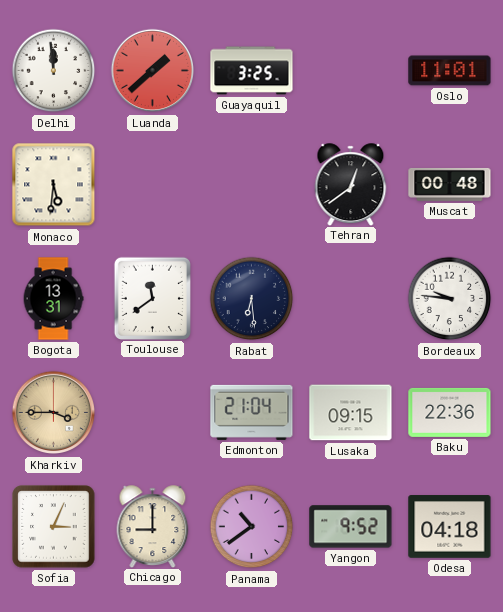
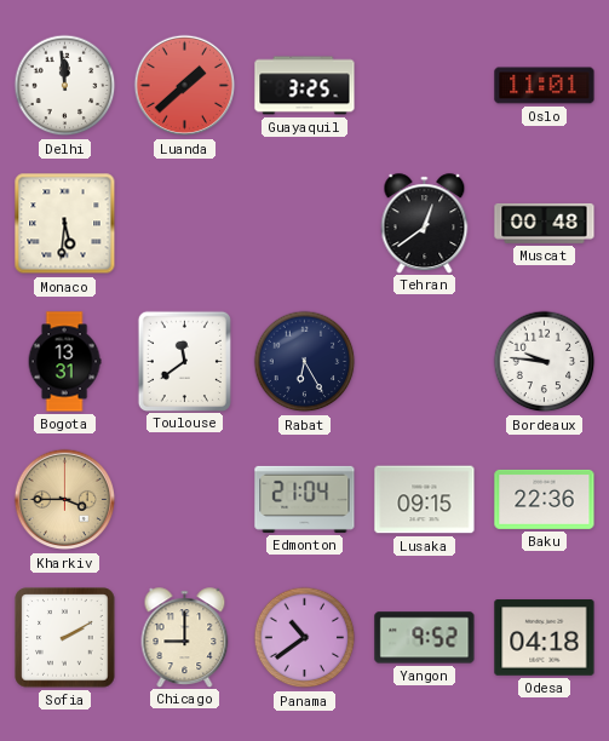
Rabat: 6:29 -> 6:25
Sofia: 3:04 -> 2:10
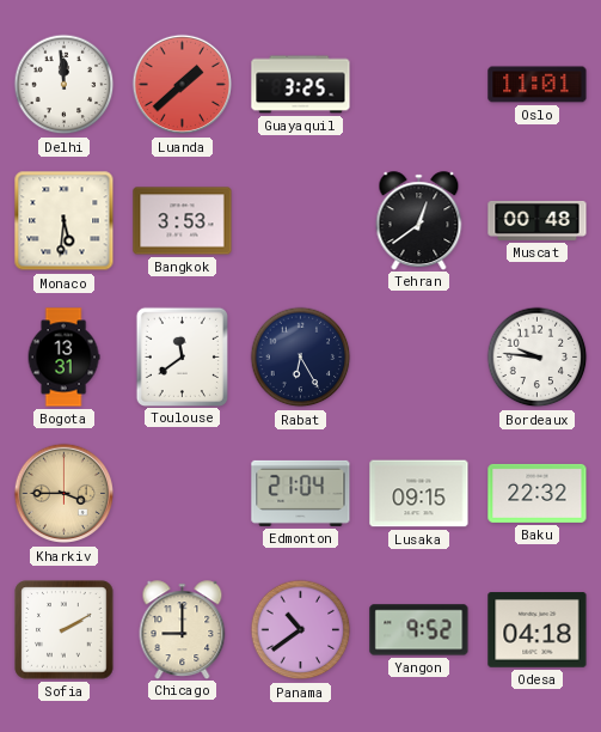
Bangkok: none -> 3:53
Baku: 22:36 -> 22:32
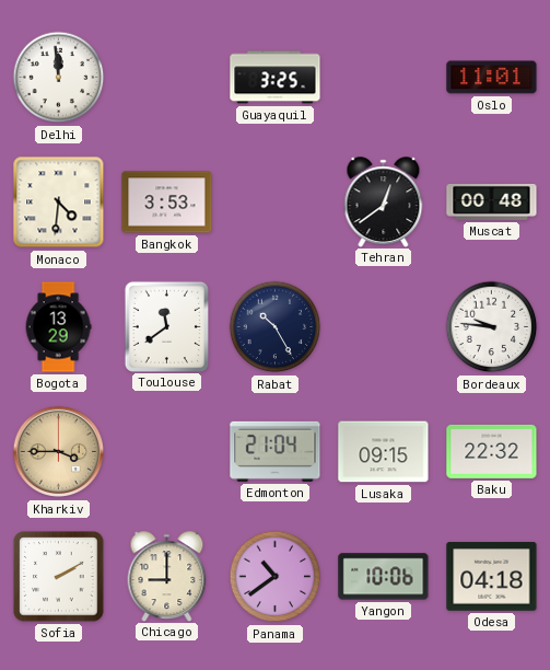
Luanda: 1:38 -> none
Monaco: 5:31 -> 4:31
Bogota: 13:31 -> 13:29
Rabat: 6:25 -> 10:25
Yangon: 9:52 -> 10:06
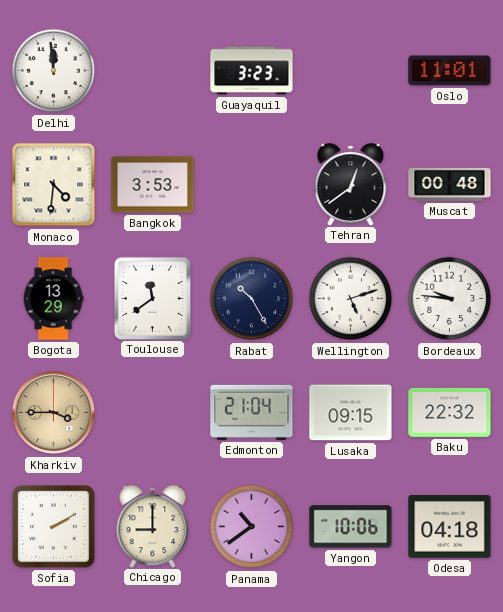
Guayaquil: 3:25 -> 3:23
Wellington: none -> 5:12
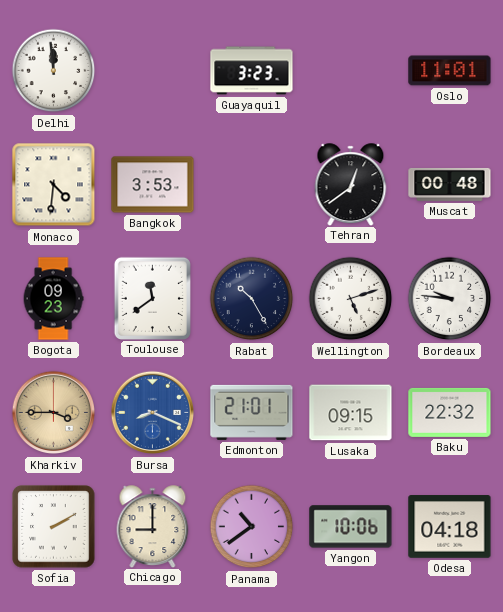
Bogota: 13:29 -> 09:23
Bursa: none -> 8:19
Edmonton: 21:04 -> 21:01
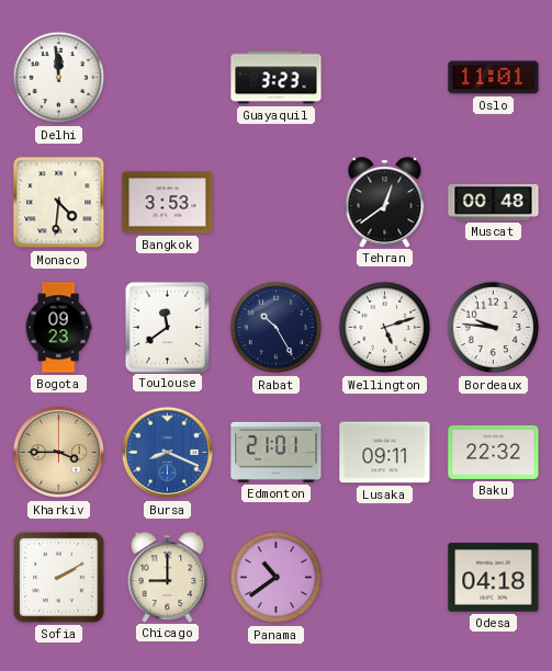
Lusaka: 09:15 -> 09:11
Yangon: 10:06 -> none
